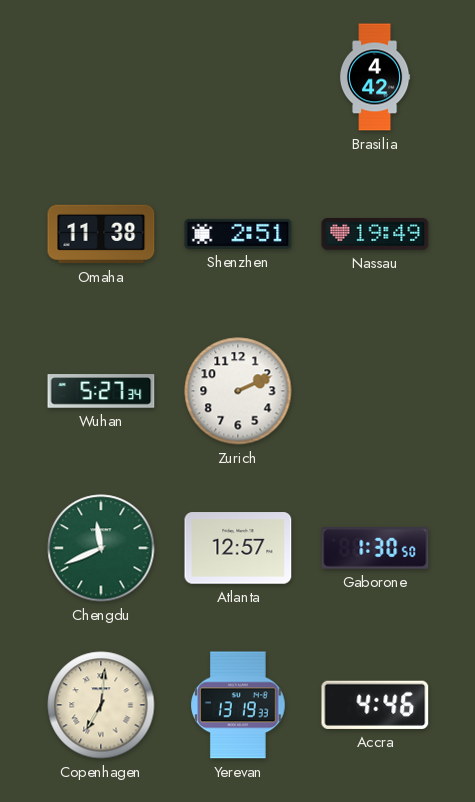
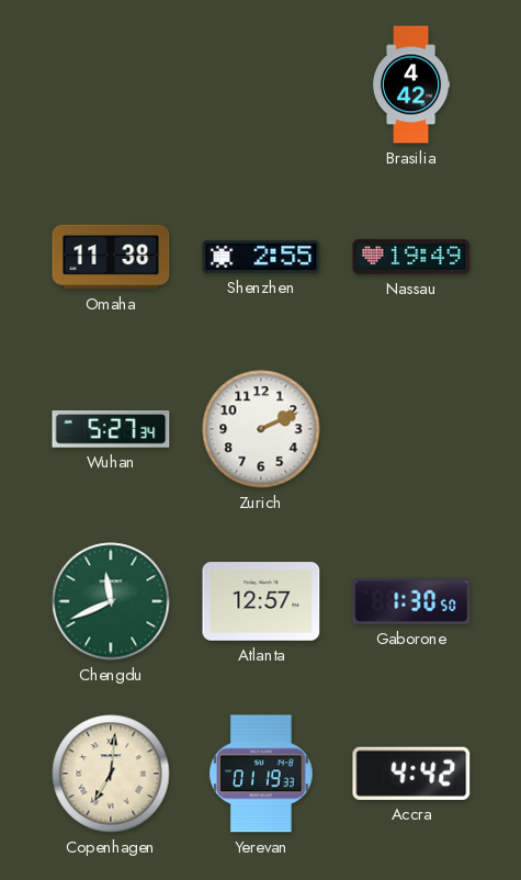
Shenzhen: 2:51 -> 2:55
Yerevan: 13:19 -> 01:19
Accra: 4:46 -> 4:42
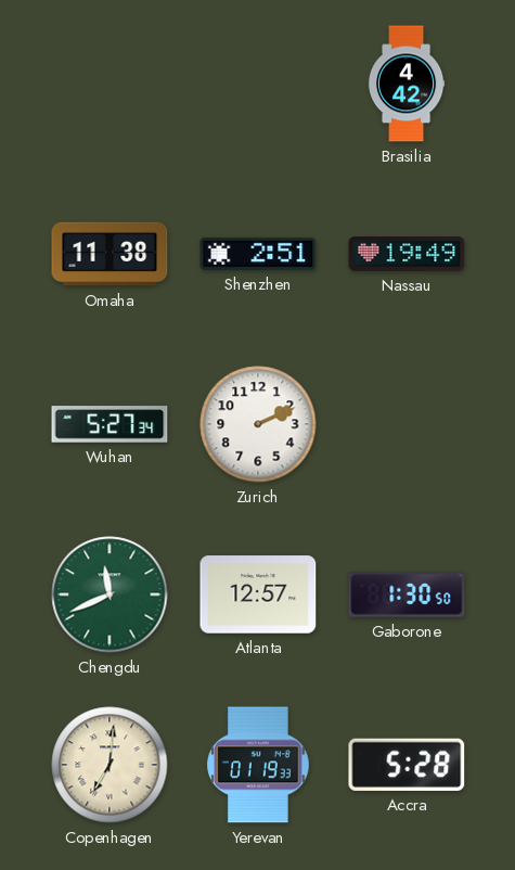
Shenzhen: 2:55 -> 2:51
Accra: 4:42 -> 5:28
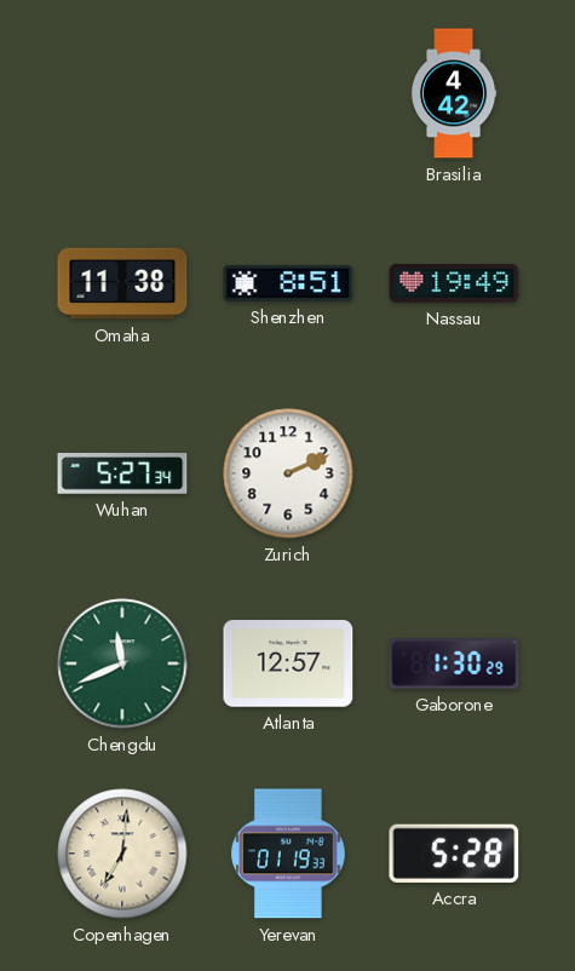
Shenzhen: 2:51 -> 8:51
Gaborone: 1:30:50 -> 1:30:29
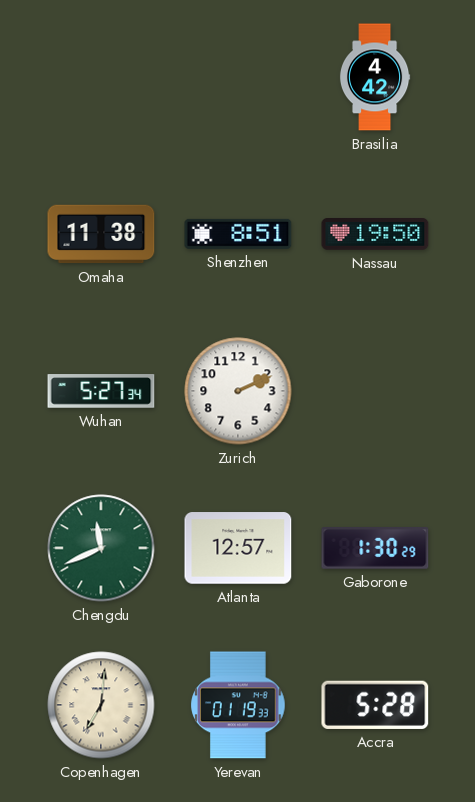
Nassau: 19:49 -> 19:50
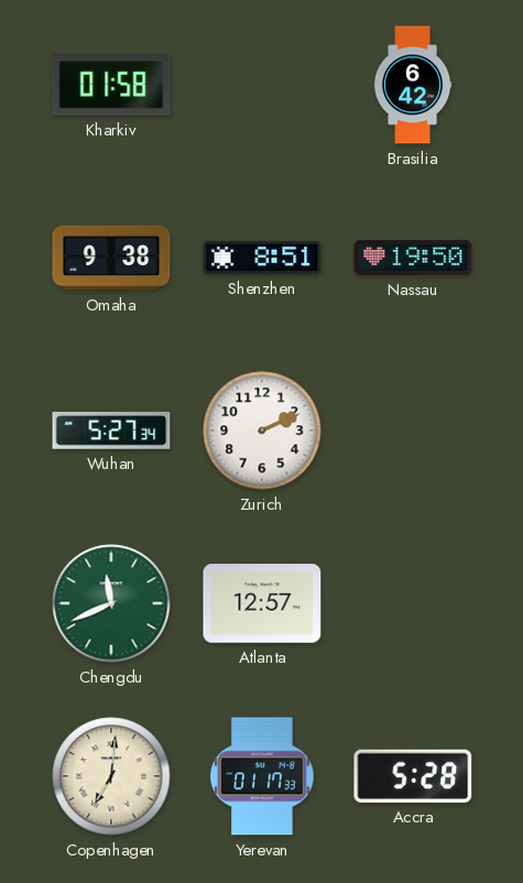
Kharkiv: none -> 01:58
Brasilia: 4:42 -> 6:42
Omaha: 11:38 -> 9:38
Gaborone: 1:30 -> none
Yerevan: 01:19 -> 01:17
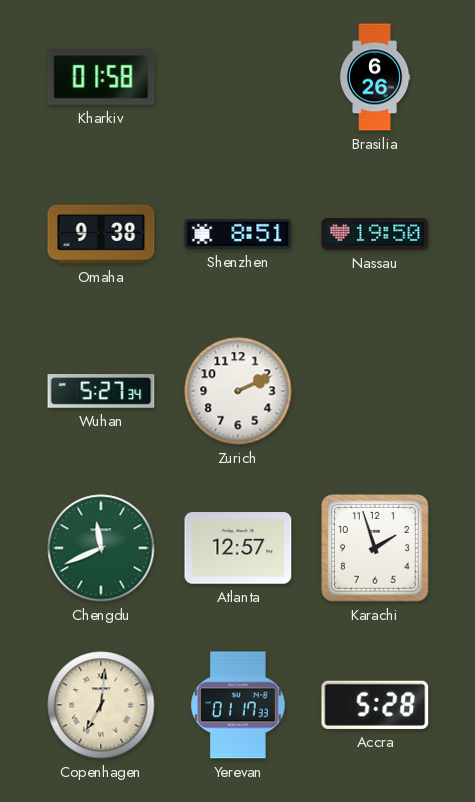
Brasilia: 6:42 -> 6:26
Karachi: none -> 1:57
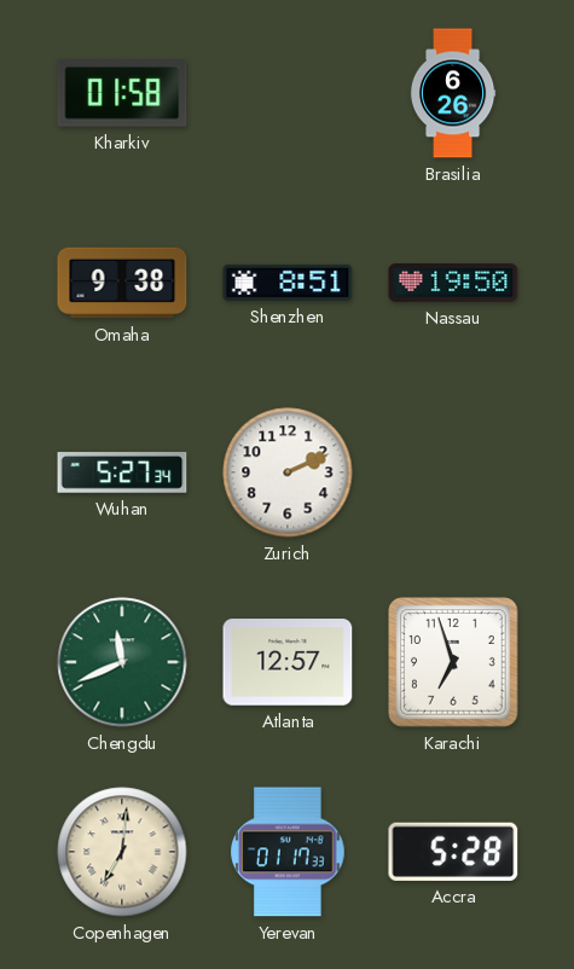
Karachi: 1:57 -> 6:57
